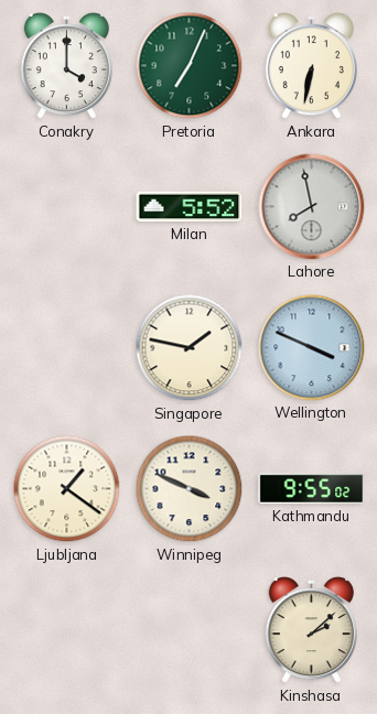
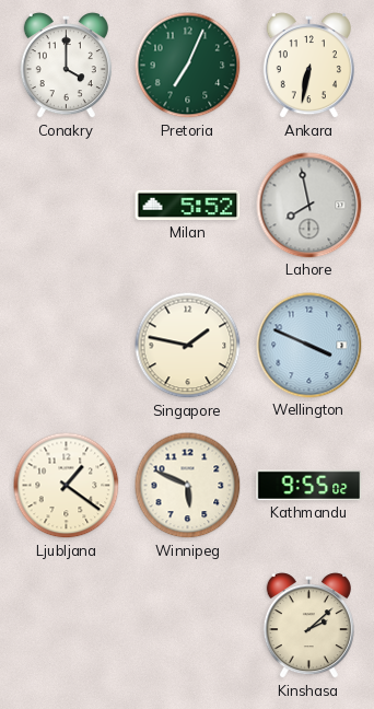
Winnipeg: 3:49 -> 5:49
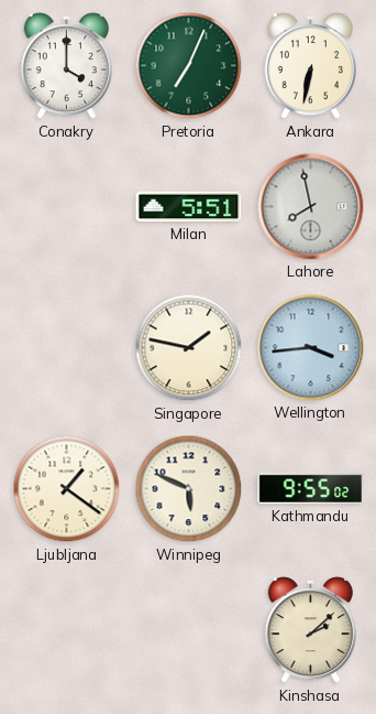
Milan: 5:52 -> 5:51
Wellington: 3:49 -> 3:44
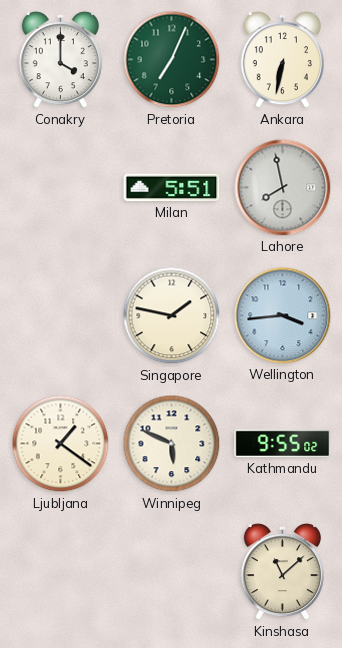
Kinshasa: 2:08 -> 11:08
